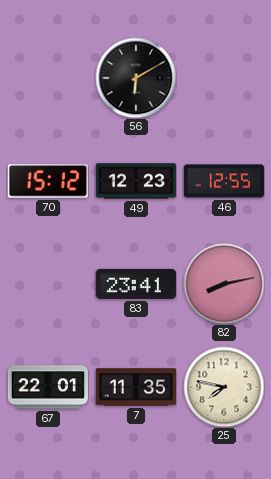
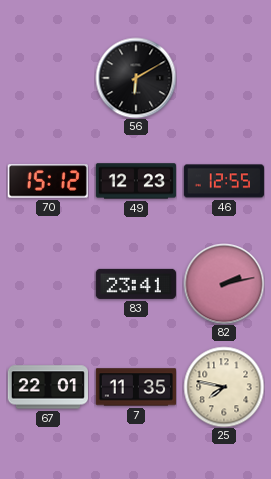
82: 8:13 -> 2:13
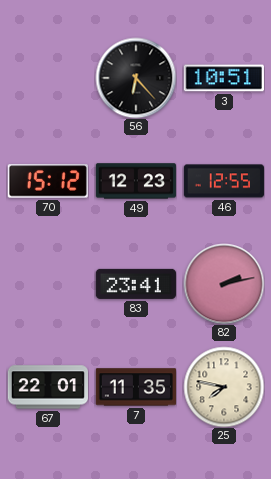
56: 6:10 -> 6:23
3: none -> 10:51
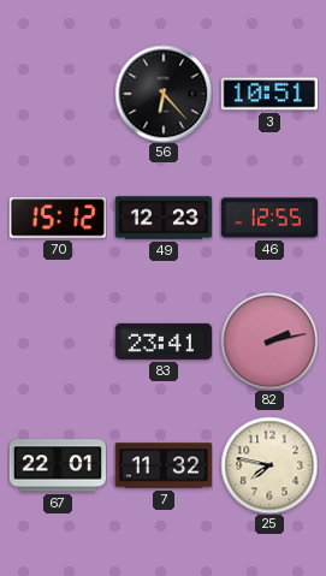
7: 11:35 -> 11:32
